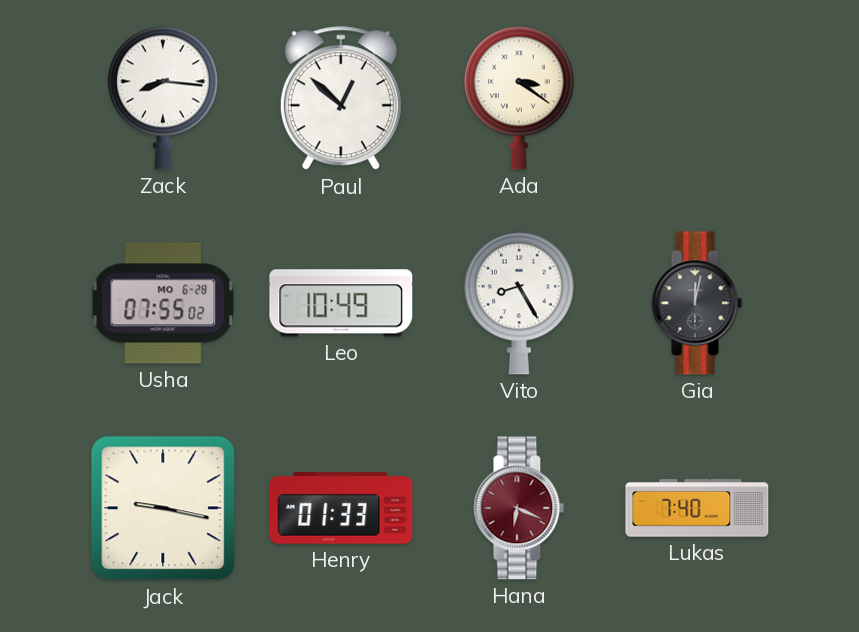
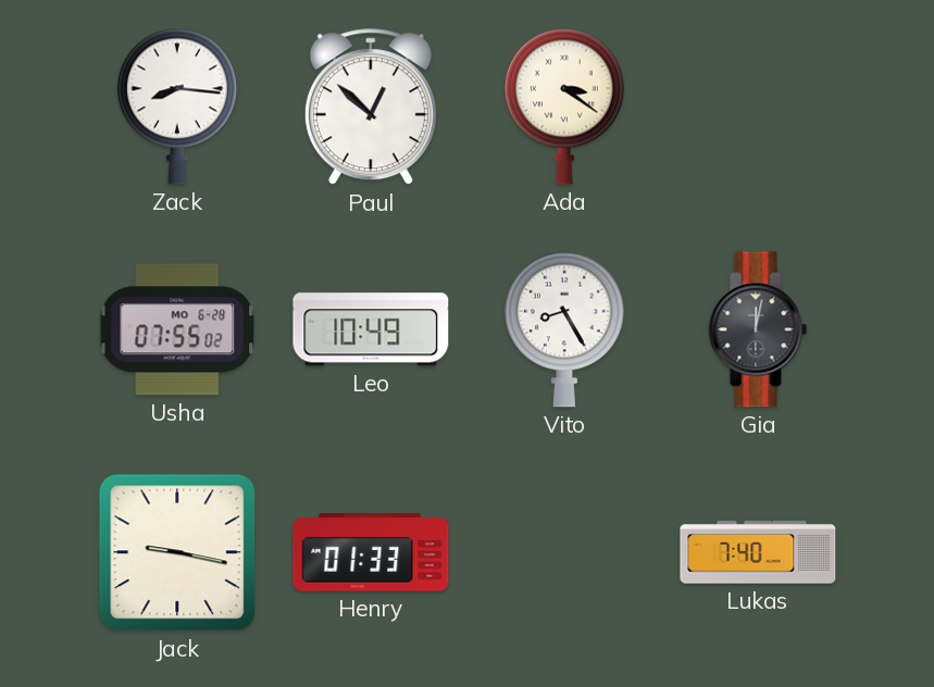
Hana: 6:19 -> none
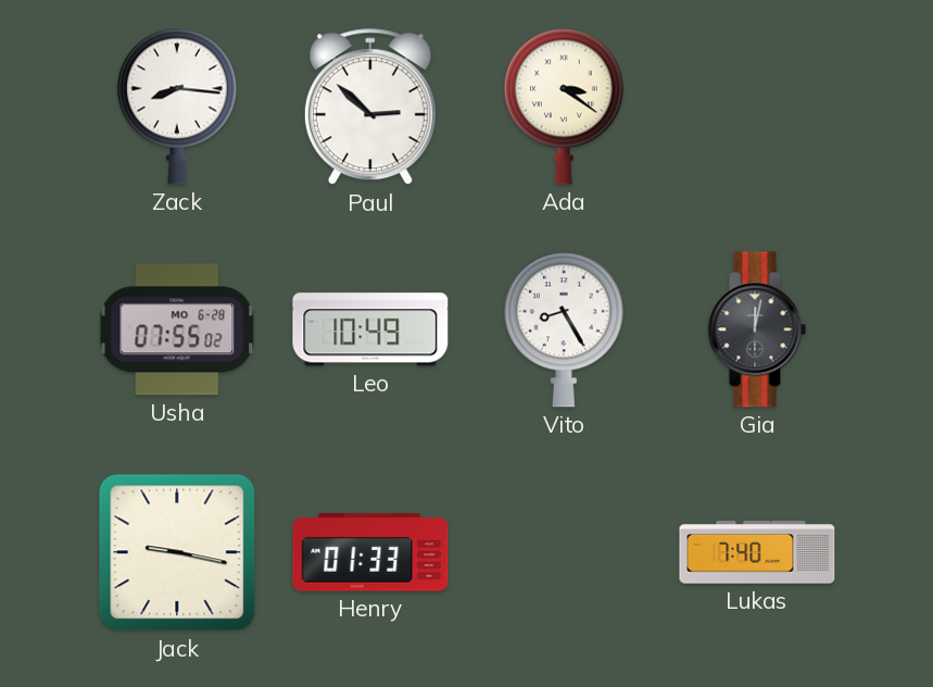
Paul: 12:52 -> 2:52
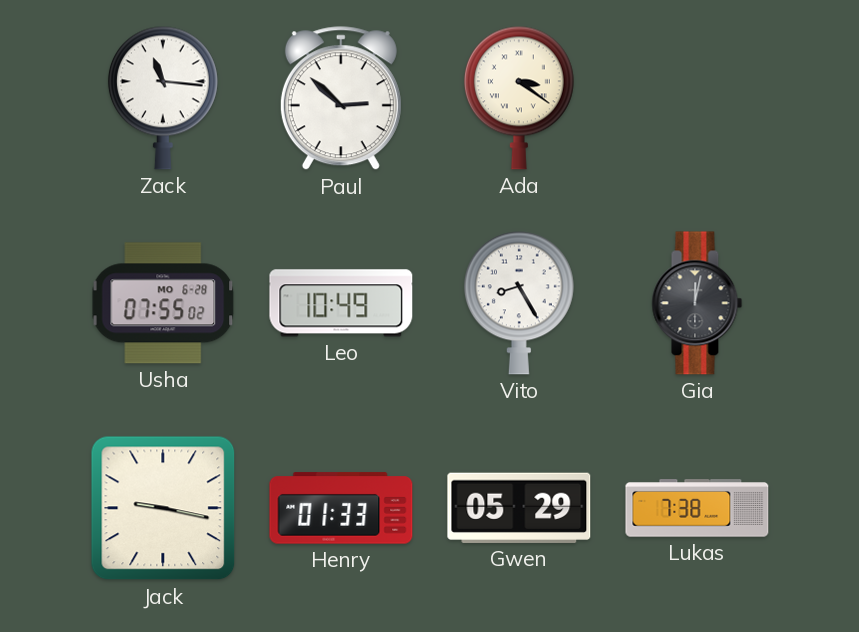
Zack: 8:16 -> 11:16
Gwen: none -> 05:29
Lukas: 7:40 -> 7:38
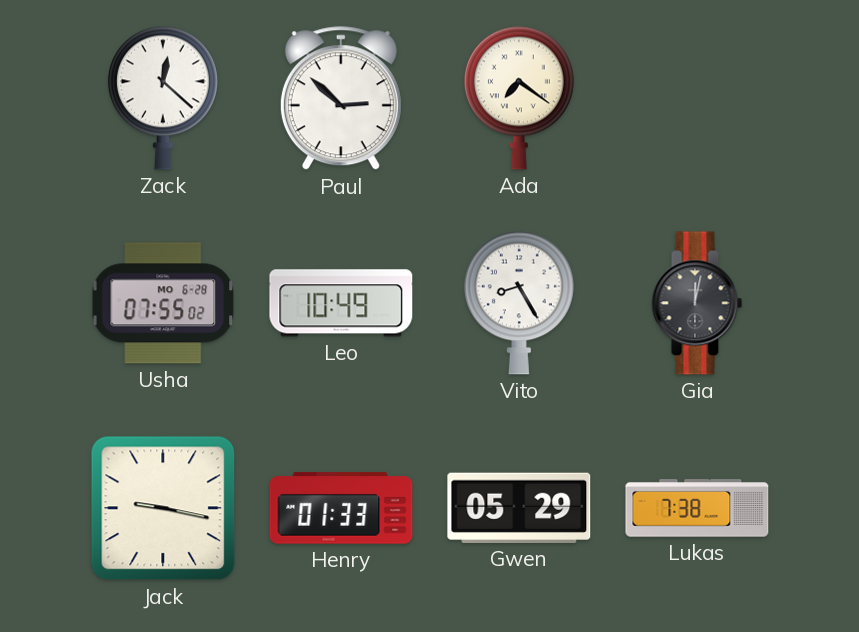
Zack: 11:16 -> 12:22
Ada: 3:21 -> 7:21
